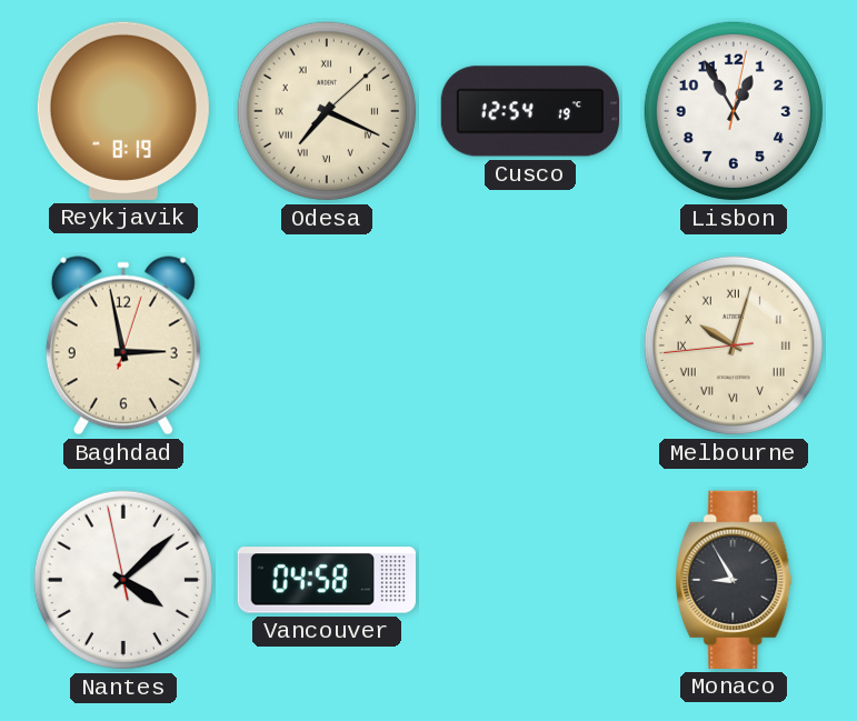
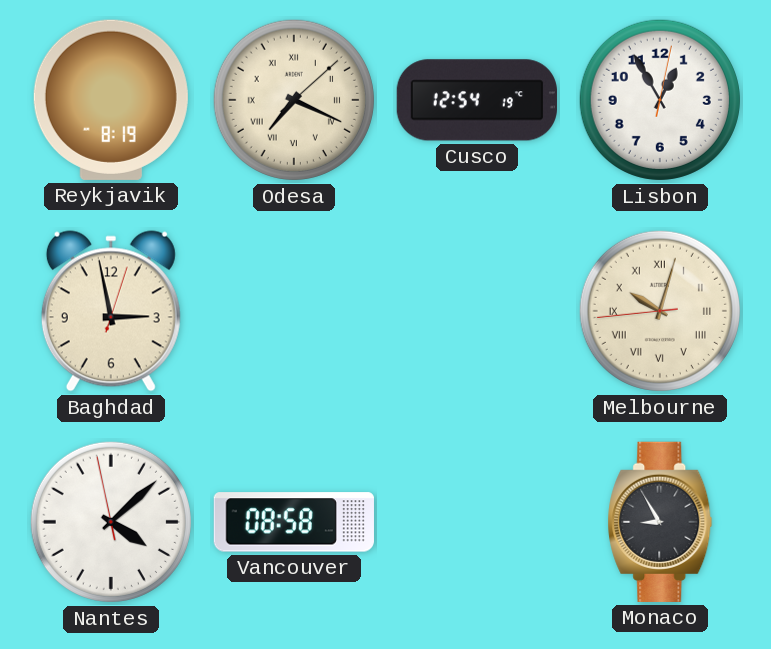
Vancouver: 04:58 -> 08:58
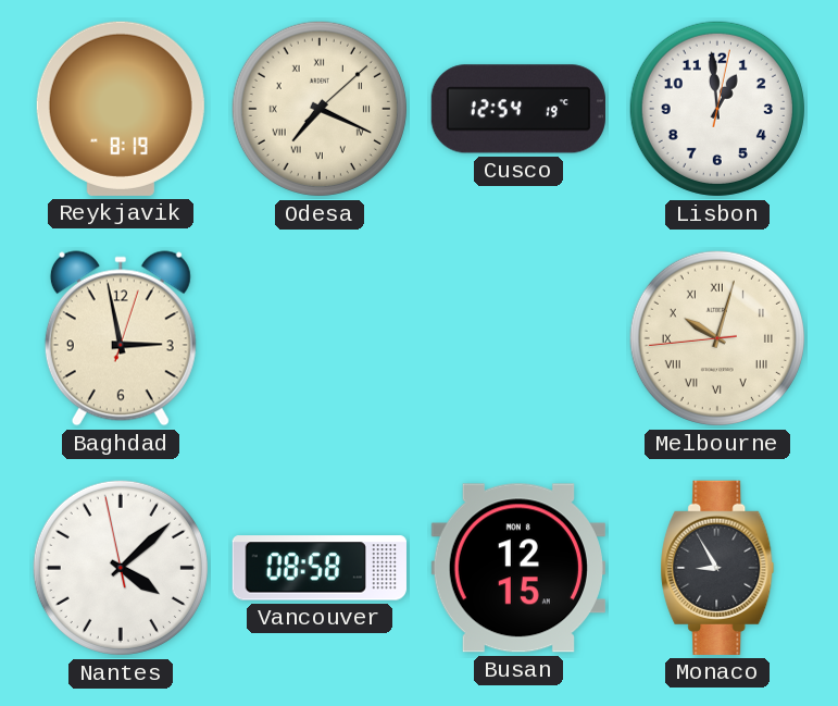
Lisbon: 12:55 -> 12:59
Busan: none -> 12:15
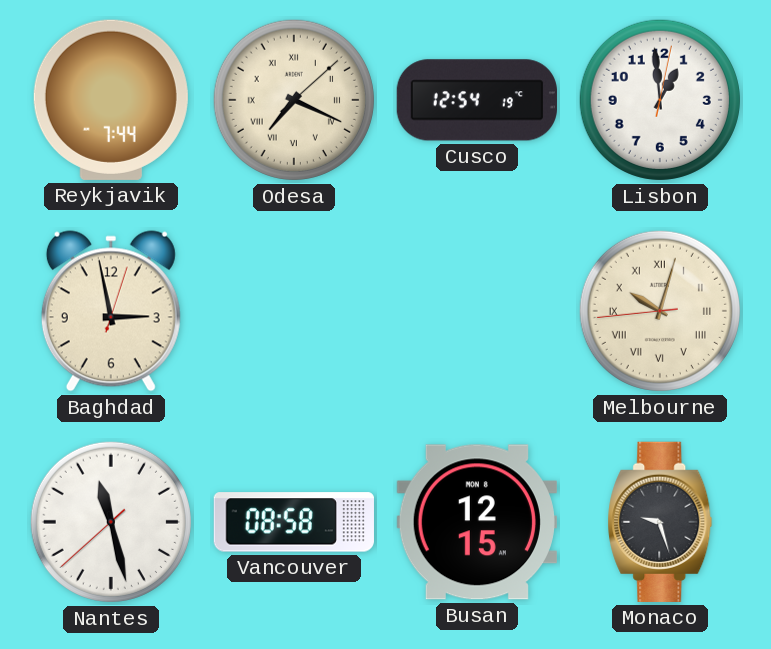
Reykjavik: 8:19 -> 7:44
Nantes: 4:07 -> 11:27
Monaco: 8:55 -> 9:27
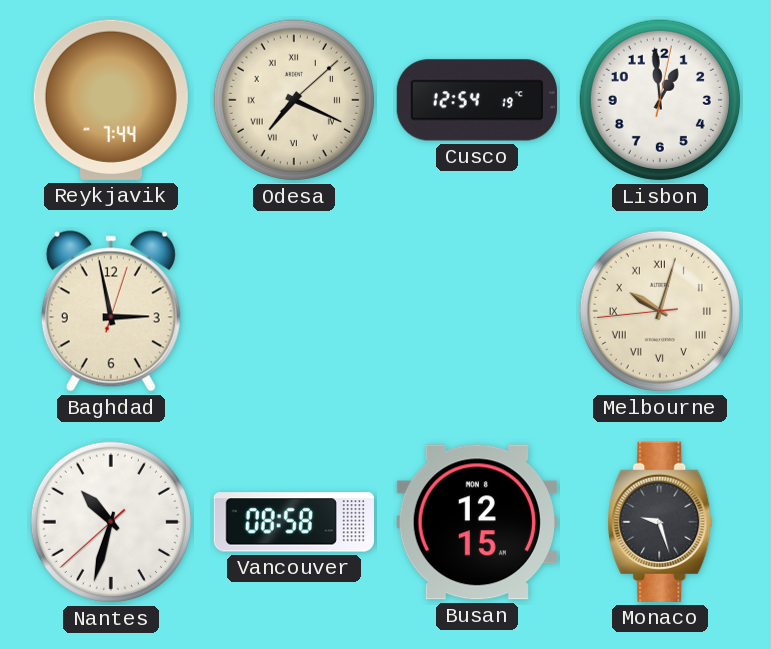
Nantes: 11:27 -> 10:32
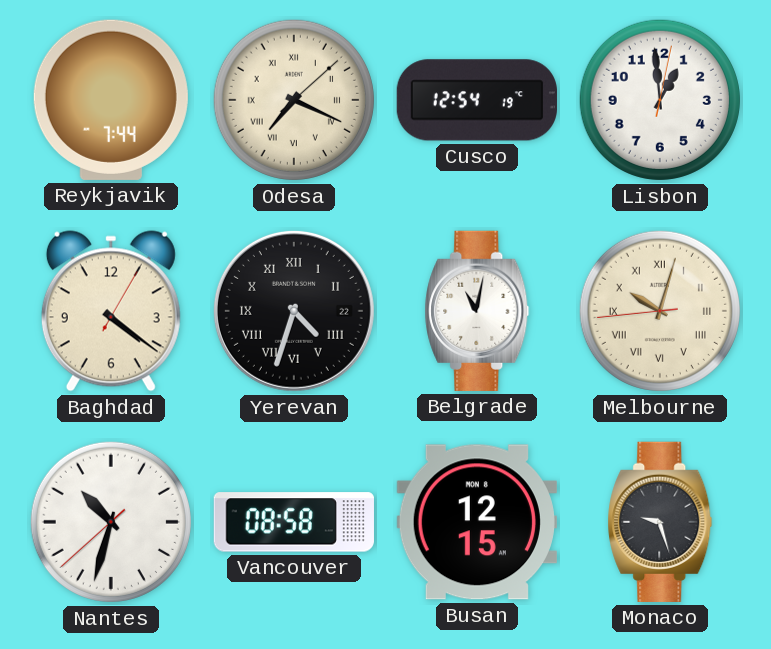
Baghdad: 2:58 -> 4:21
Yerevan: none -> 4:33
Belgrade: none -> 11:02
